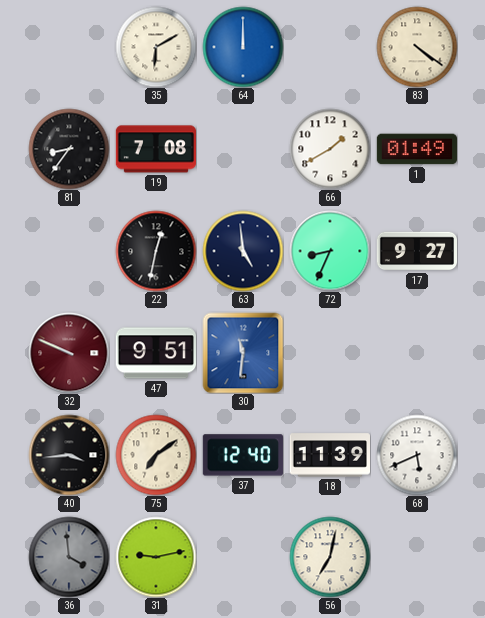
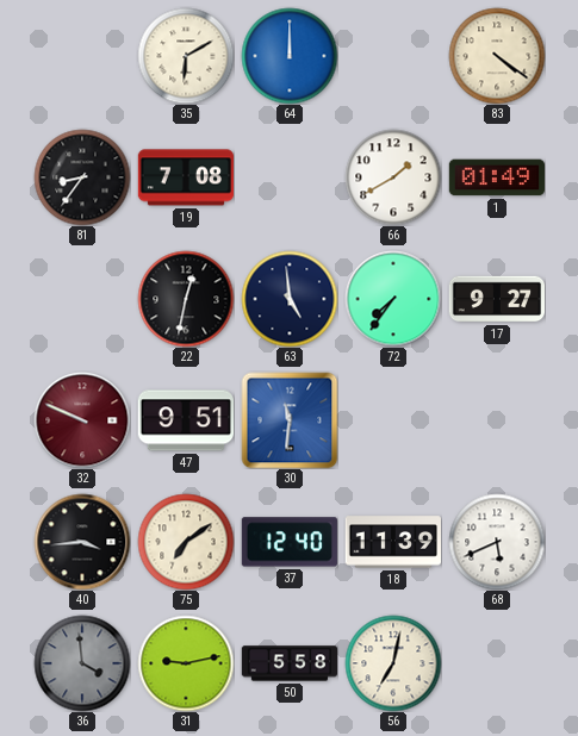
72: 8:34 -> 7:36
50: none -> 5:58
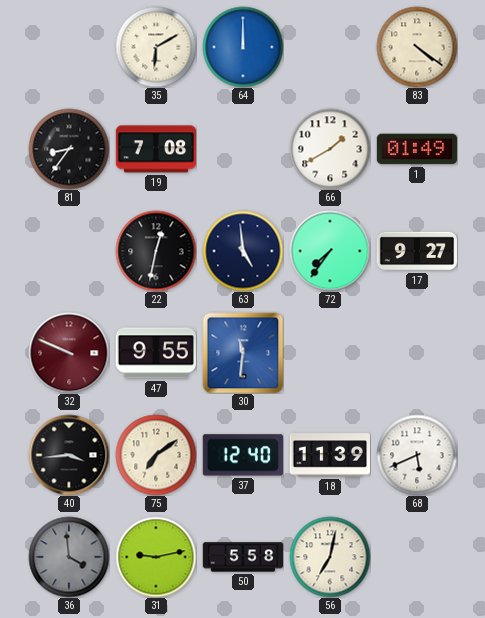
47: 9:51 -> 9:55
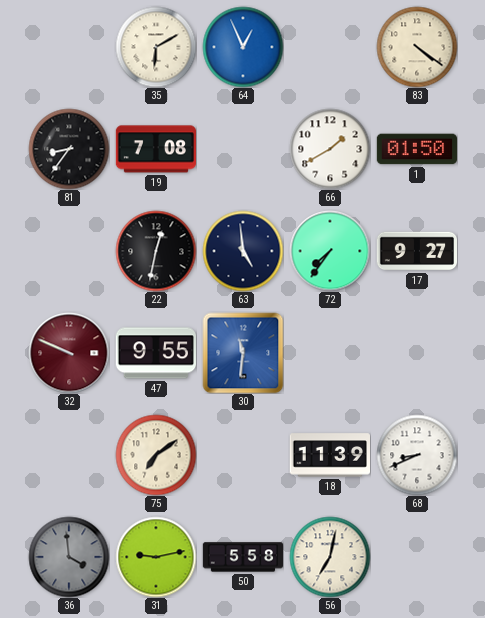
64: 12:00 -> 12:56
1: 01:49 -> 01:50
40: 3:44 -> none
37: 12:40 -> none
68: 5:41 -> 8:41
